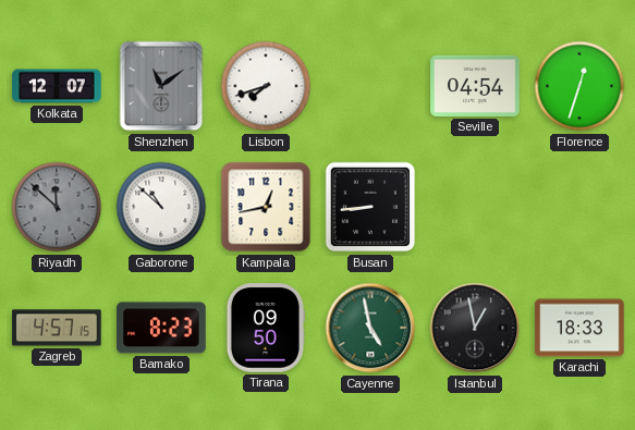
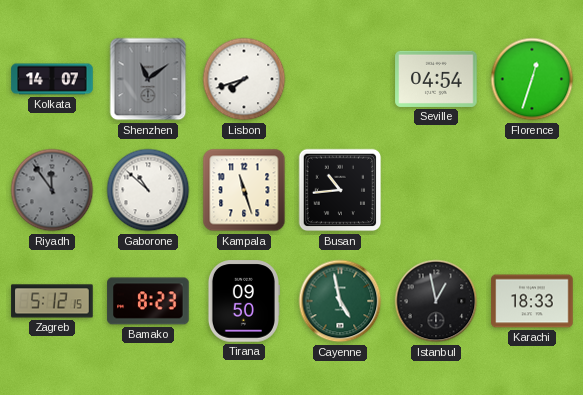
Kolkata: 12:07 -> 14:07
Riyadh: 11:52 -> 11:54
Kampala: 12:43 -> 11:27
Busan: 8:44 -> 10:44
Zagreb: 4:57 -> 5:12
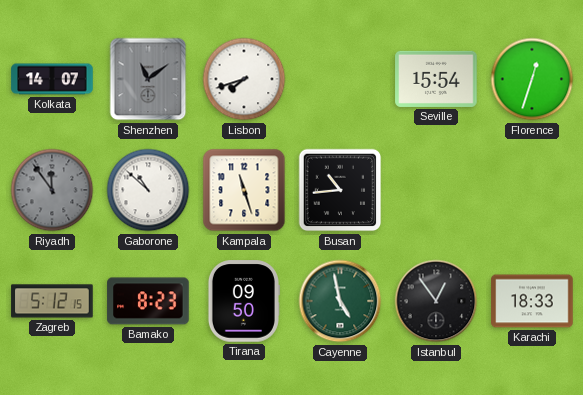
Seville: 04:54 -> 15:54
Istanbul: 12:58 -> 12:54
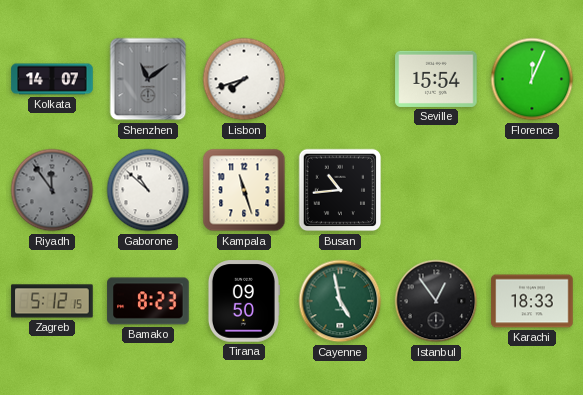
Florence: 12:33 -> 12:04
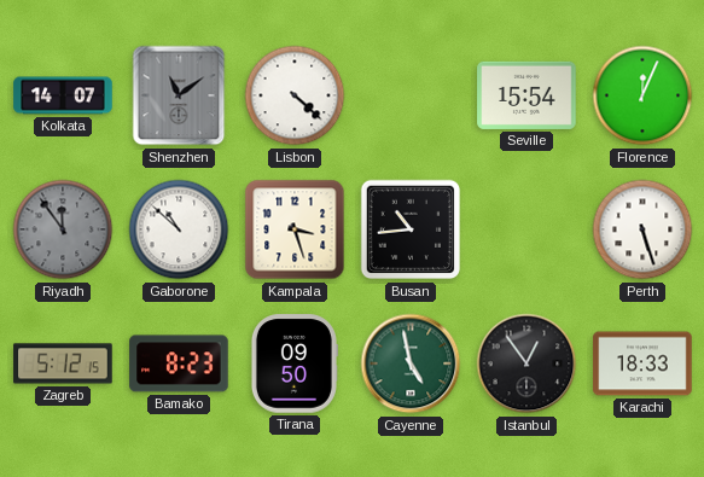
Lisbon: 7:42 -> 4:22
Kampala: 11:27 -> 3:27
Perth: none -> 5:27
